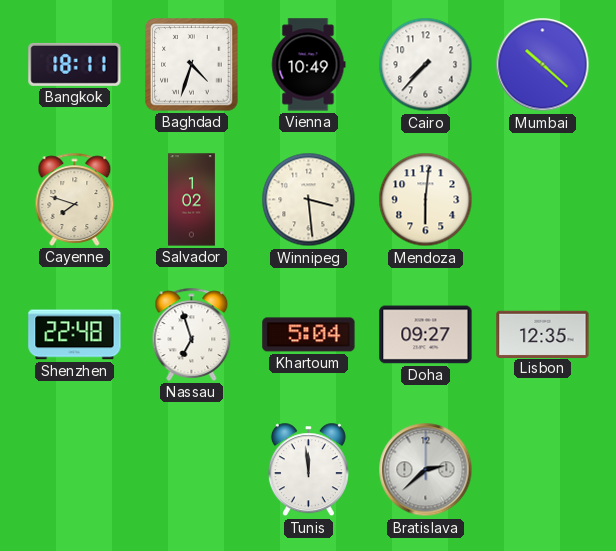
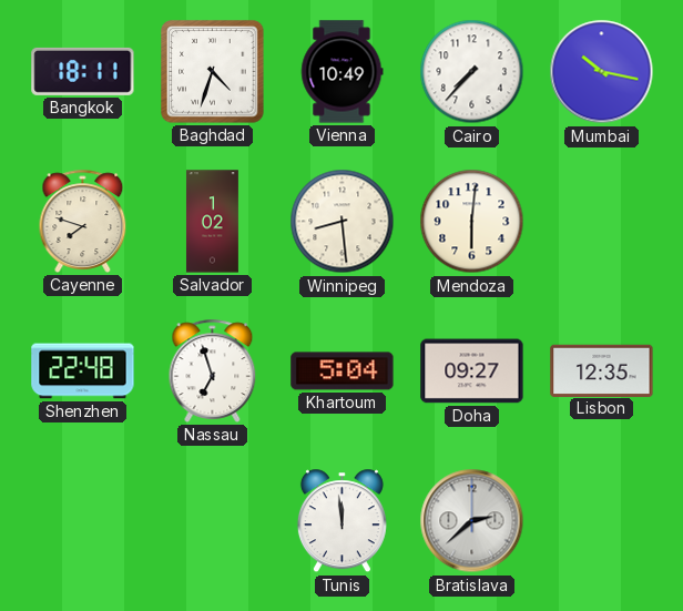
Mumbai: 10:22 -> 10:17
Winnipeg: 3:29 -> 8:29
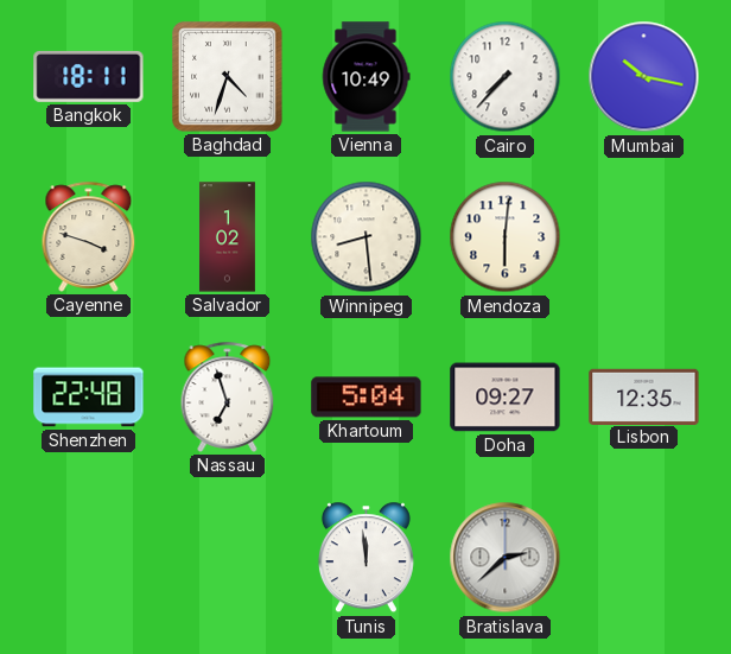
Cayenne: 7:48 -> 3:48
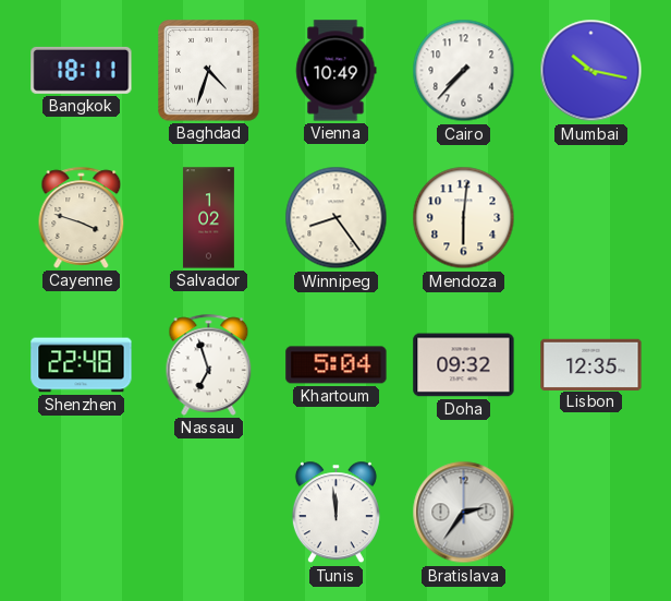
Winnipeg: 8:29 -> 8:24
Doha: 09:27 -> 09:32
Bratislava: 2:38 -> 2:36
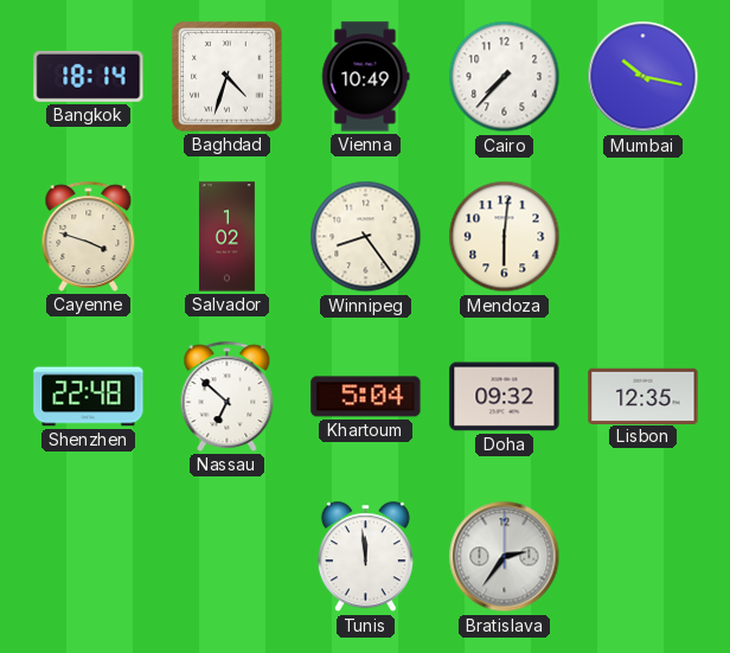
Bangkok: 18:11 -> 18:14
Nassau: 6:57 -> 6:52
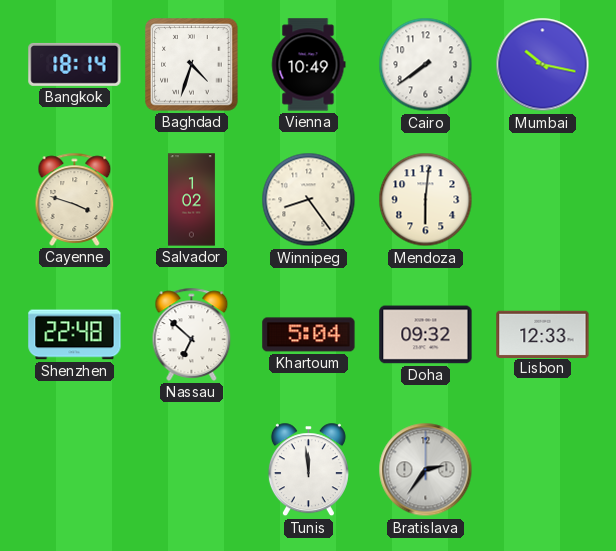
Cairo: 7:37 -> 7:39
Lisbon: 12:35 -> 12:33
